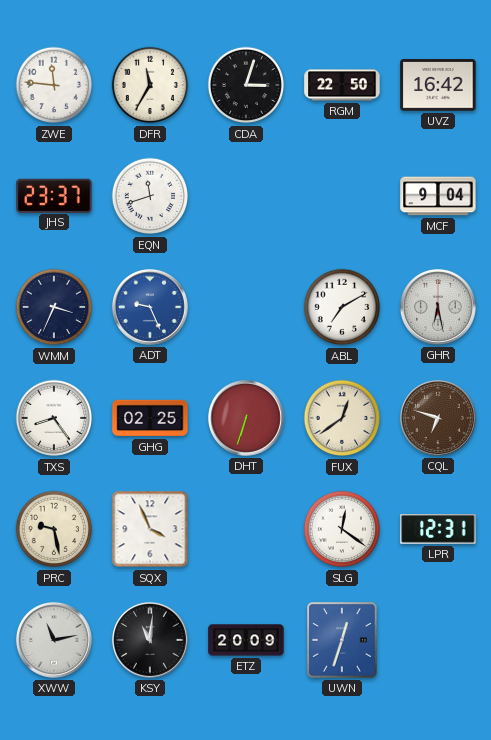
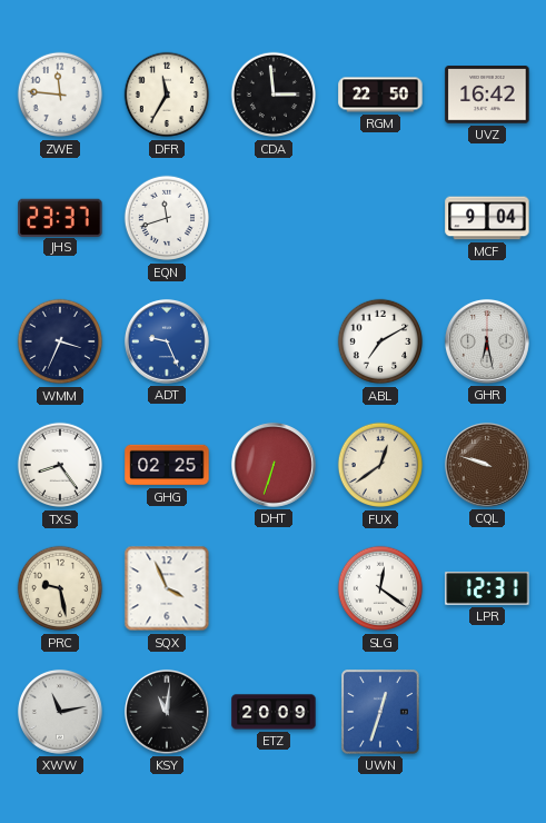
CDA: 3:03 -> 2:59
CQL: 6:48 -> 9:48
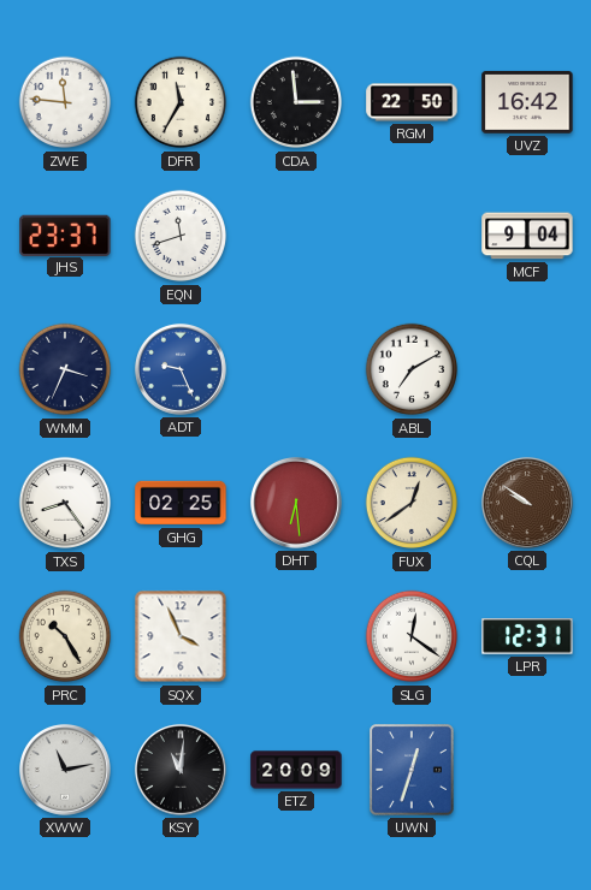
GHR: 6:28 -> none
DHT: 6:33 -> 6:29
CQL: 9:48 -> 9:51
PRC: 9:28 -> 10:25
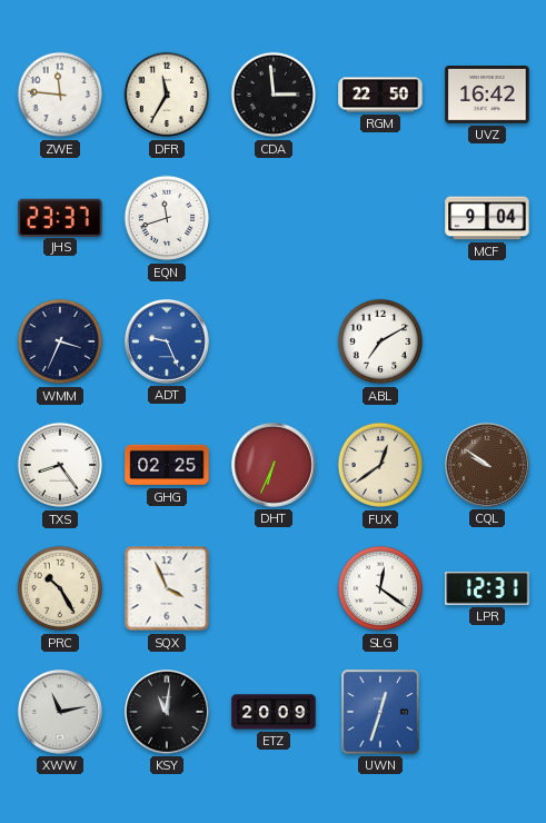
DHT: 6:29 -> 6:34
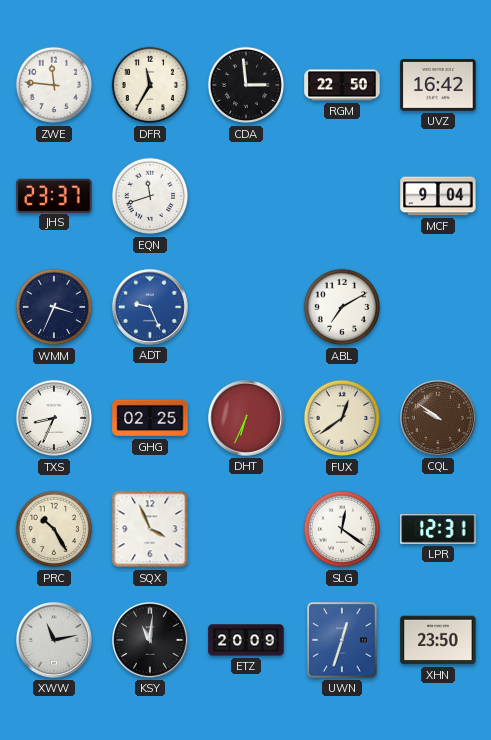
TXS: 8:24 -> 8:34
XHN: none -> 23:50
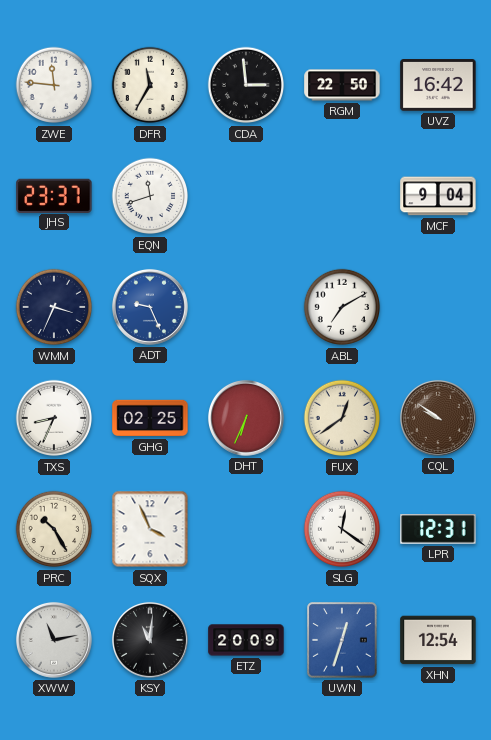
XHN: 23:50 -> 12:54
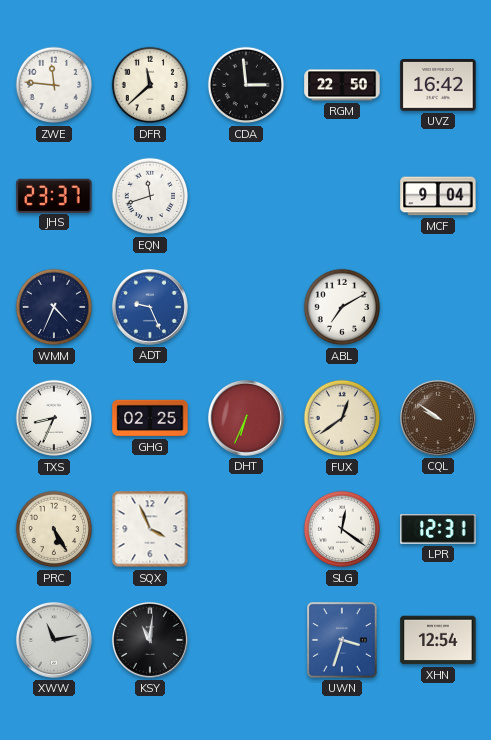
DFR: 11:35 -> 11:38
WMM: 3:34 -> 4:34
PRC: 10:25 -> 5:25
ETZ: 20:09 -> none
UWN: 12:33 -> 3:33
